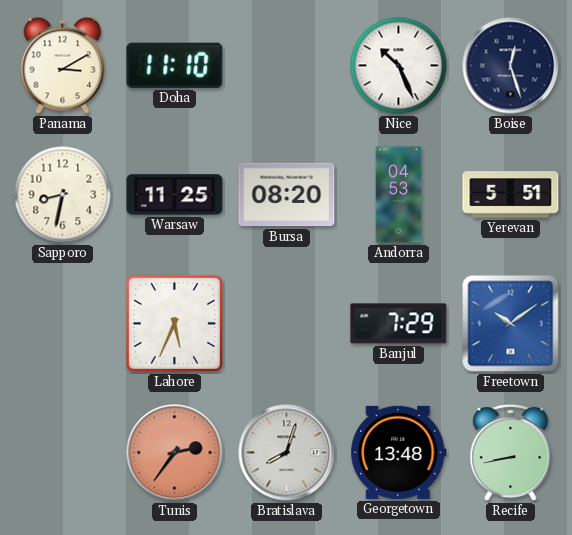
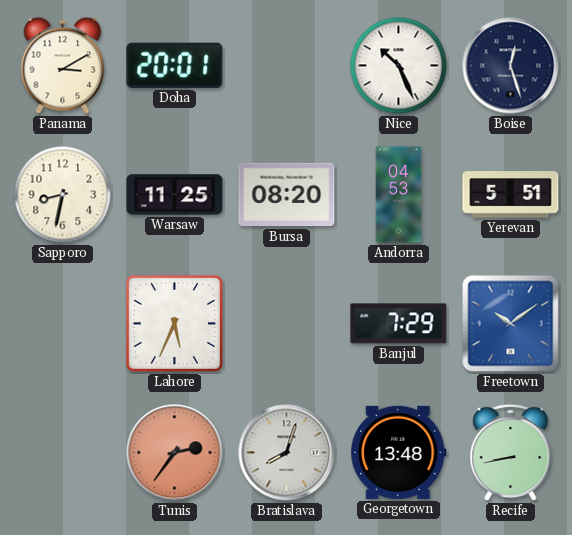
Doha: 11:10 -> 20:01
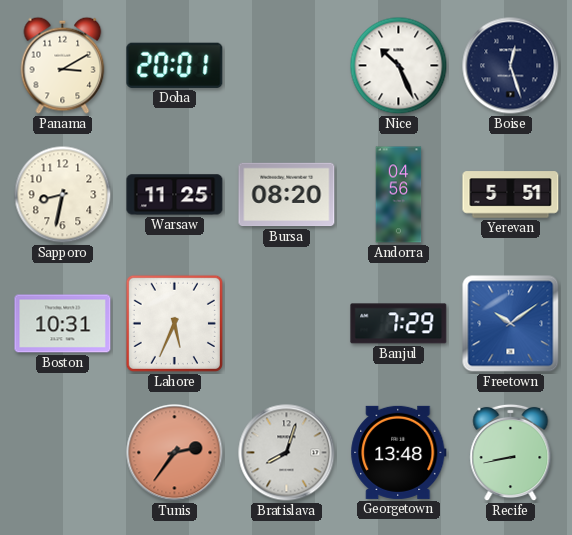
Andorra: 04:53 -> 04:56
Boston: none -> 10:31
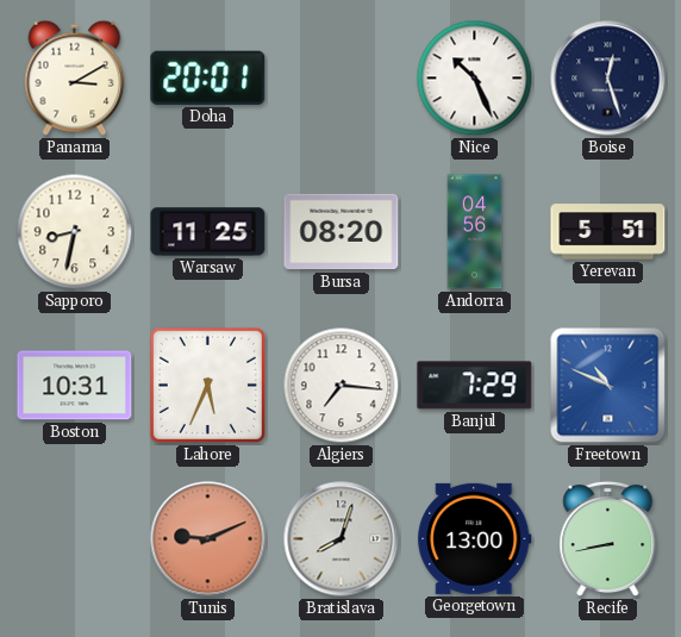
Algiers: none -> 7:16
Freetown: 10:09 -> 10:49
Tunis: 2:36 -> 9:11
Georgetown: 13:48 -> 13:00
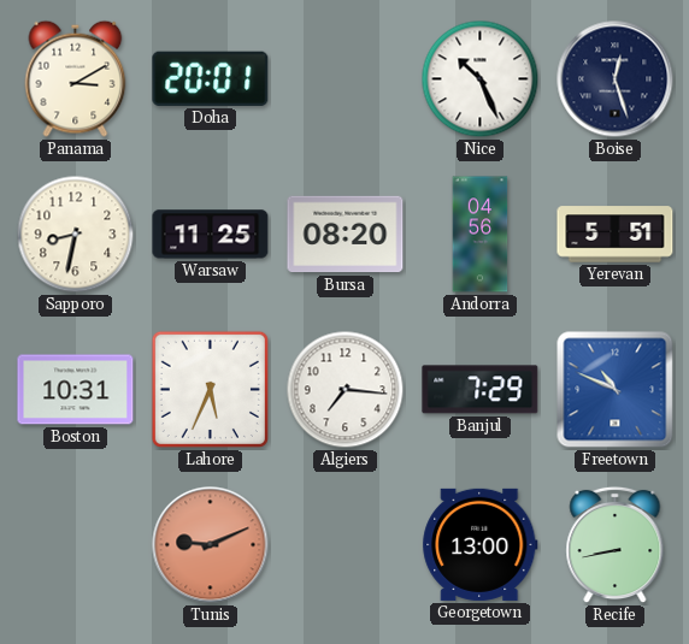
Bratislava: 8:03 -> none
